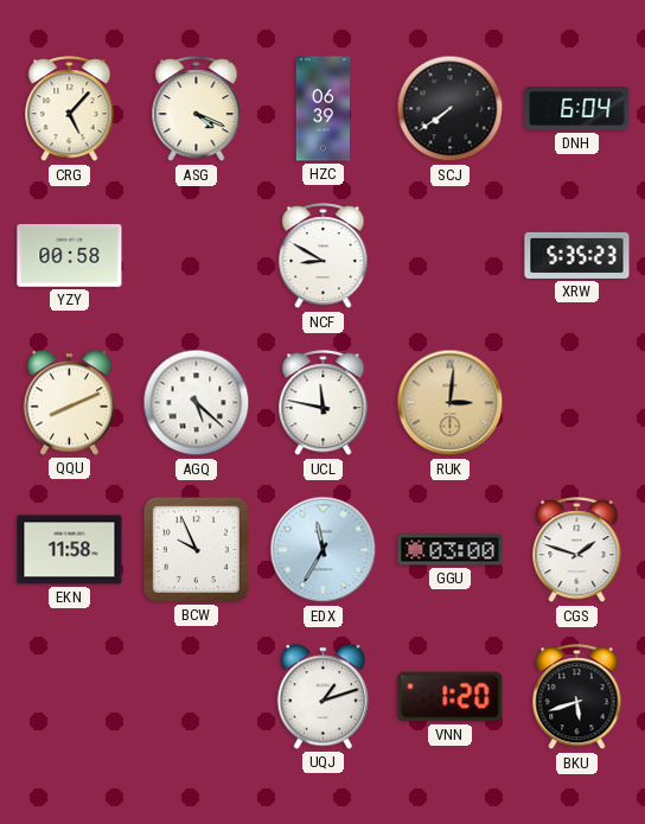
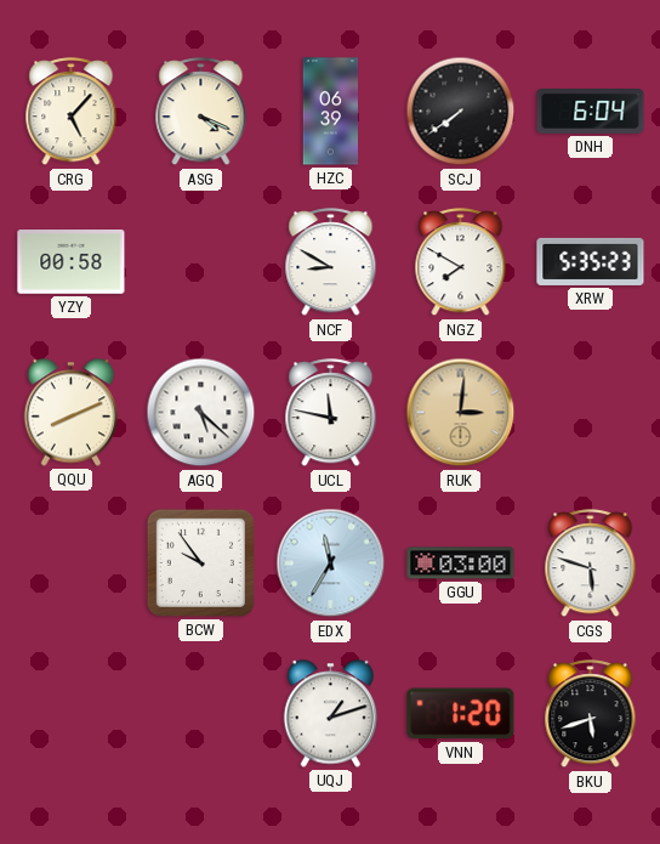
NGZ: none -> 7:50
EKN: 11:58 -> none
BCW: 9:56 -> 9:54
CGS: 1:48 -> 5:48
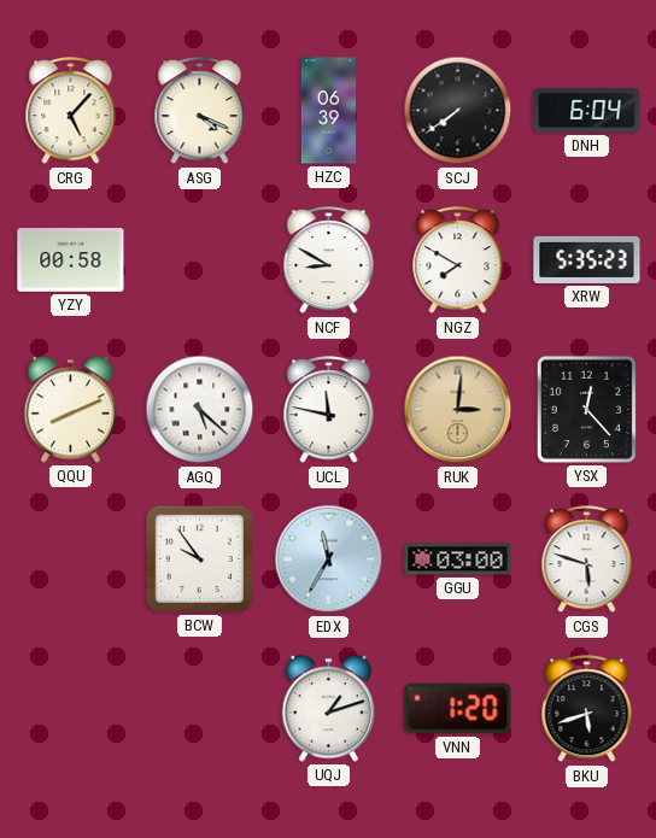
YSX: none -> 12:23
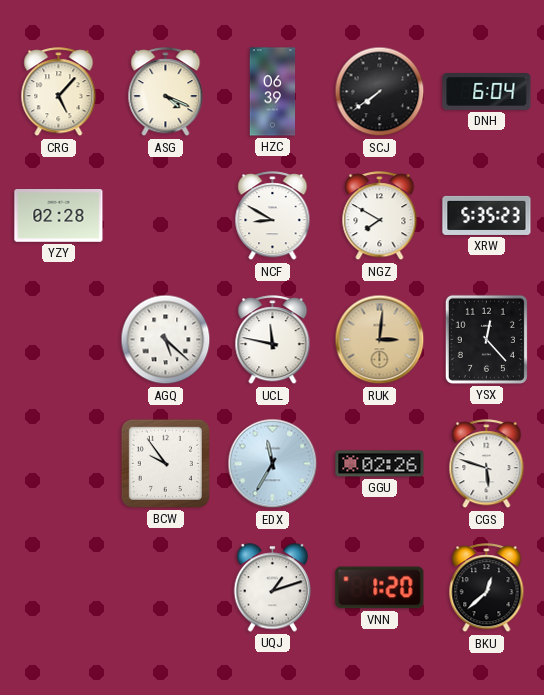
YZY: 00:58 -> 02:28
QQU: 8:11 -> none
GGU: 03:00 -> 02:26
BKU: 5:42 -> 12:38
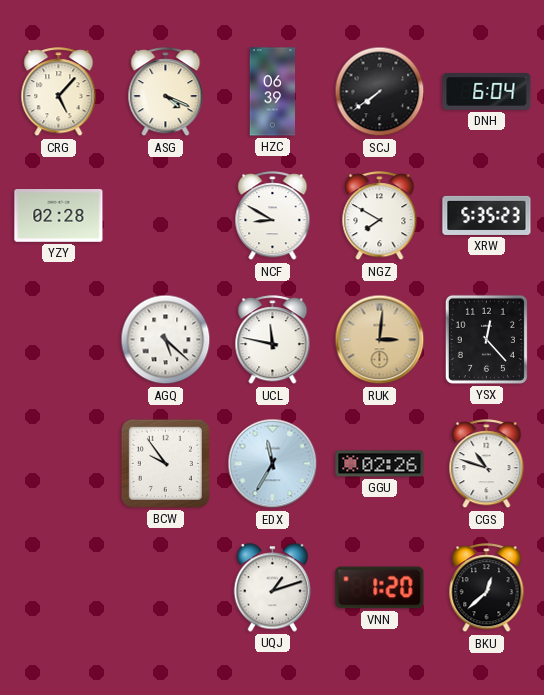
CGS: 5:48 -> 10:48
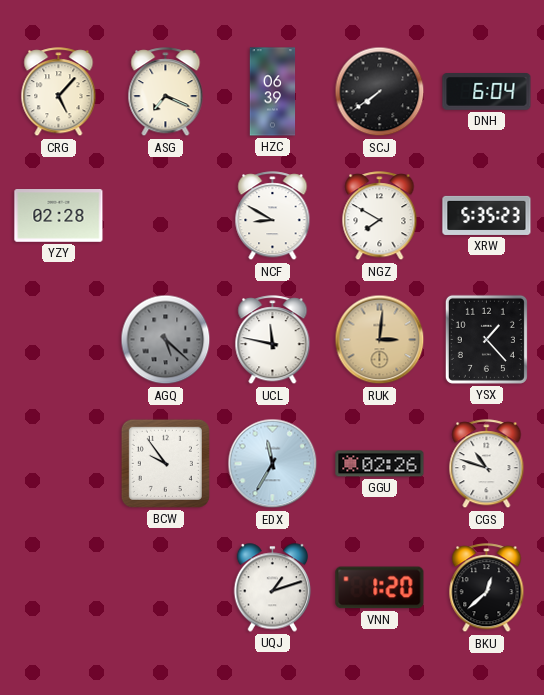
ASG: 4:19 -> 7:19
AGQ dial: white -> grey
YSX: 12:23 -> 1:23
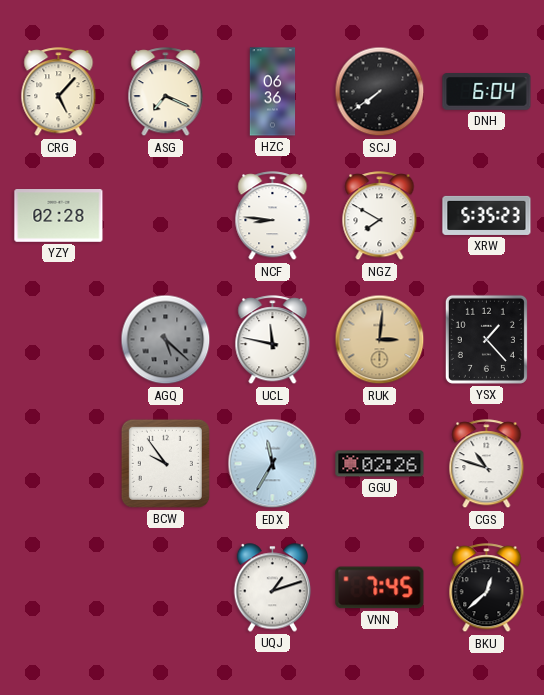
HZC: 06:39 -> 06:36
NCF: 8:50 -> 8:46
VNN: 1:20 -> 7:45
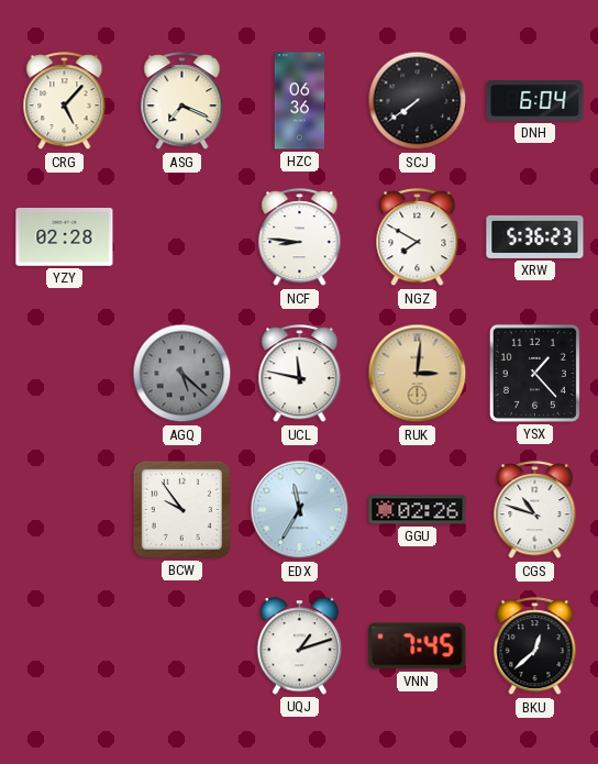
XRW: 5:35 -> 5:36
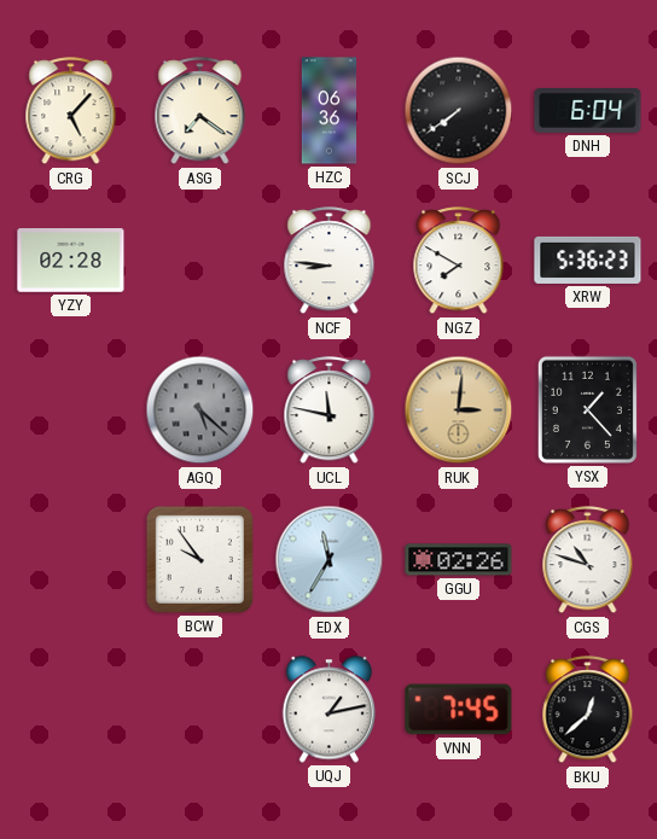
ASG: 7:19 -> 7:21
UQJ: 1:12 -> 1:13
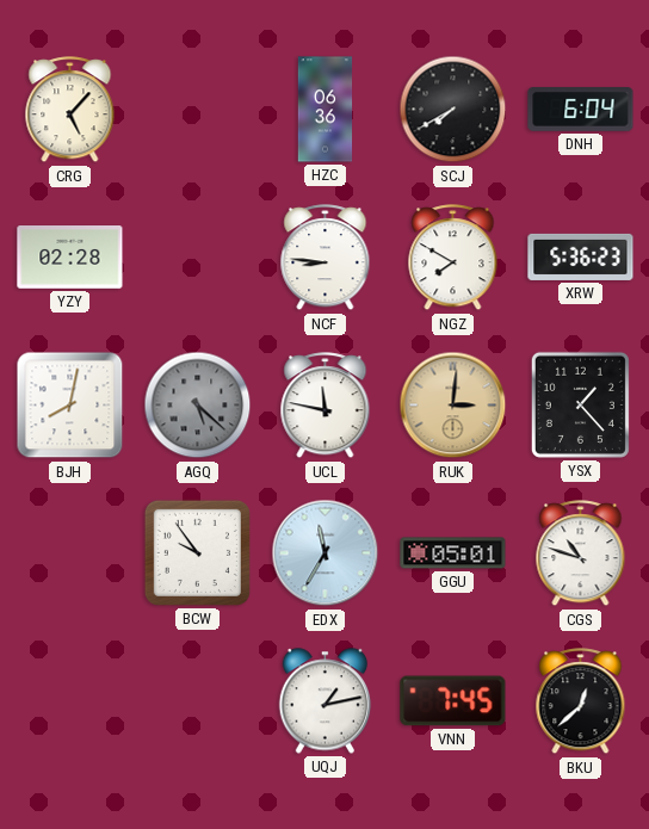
ASG: 7:21 -> none
SCJ: 7:39 -> 7:40
BJH: none -> 8:02
GGU: 02:26 -> 05:01
